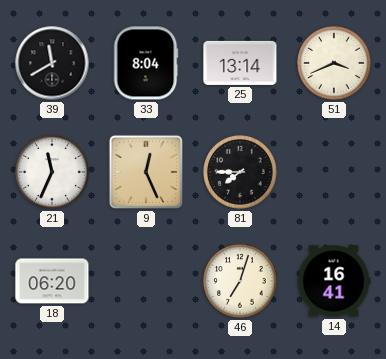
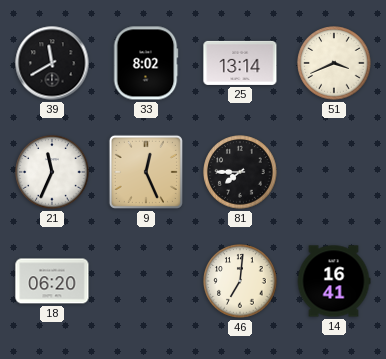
33: 8:04 -> 8:02
46: 7:03 -> 7:01
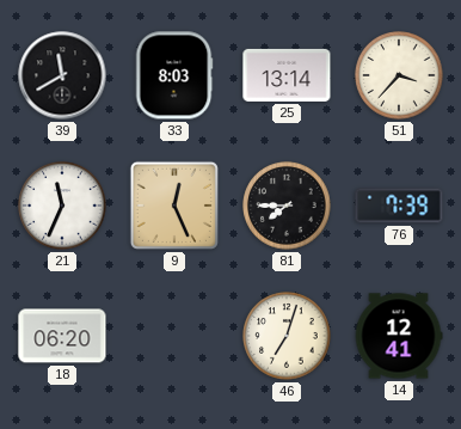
33: 8:02 -> 8:03
51: 3:41 -> 3:37
76: none -> 7:39
46: 7:01 -> 7:03
14: 16:41 -> 12:41
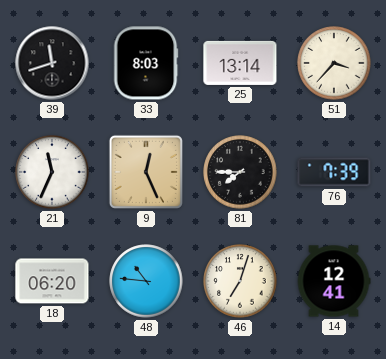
39: 11:40 -> 11:42
48: none -> 10:46
